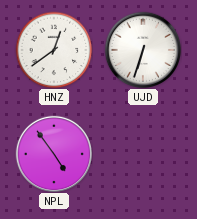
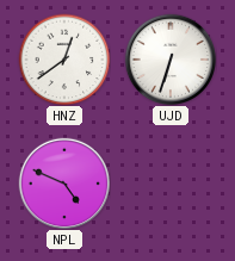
NPL: 4:54 -> 4:49
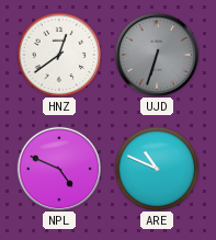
UJD dial: white -> grey
ARE: none -> 10:49
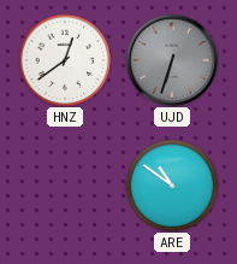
NPL: 4:49 -> none
ARE: 10:49 -> 10:51
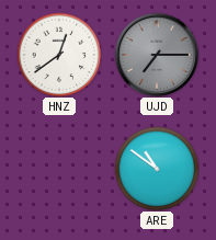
UJD: 6:33 -> 7:15
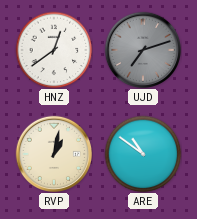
UJD: 7:15 -> 7:12
RVP: none -> 1:02
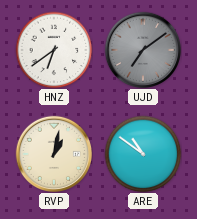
HNZ: 12:39 -> 6:39
UJD: 7:12 -> 7:09
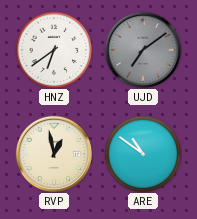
RVP: 1:02 -> 12:58
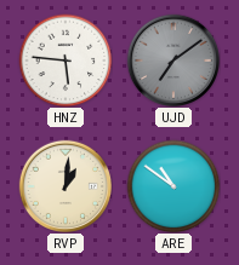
HNZ: 6:39 -> 5:46
RVP: 12:58 -> 1:01
